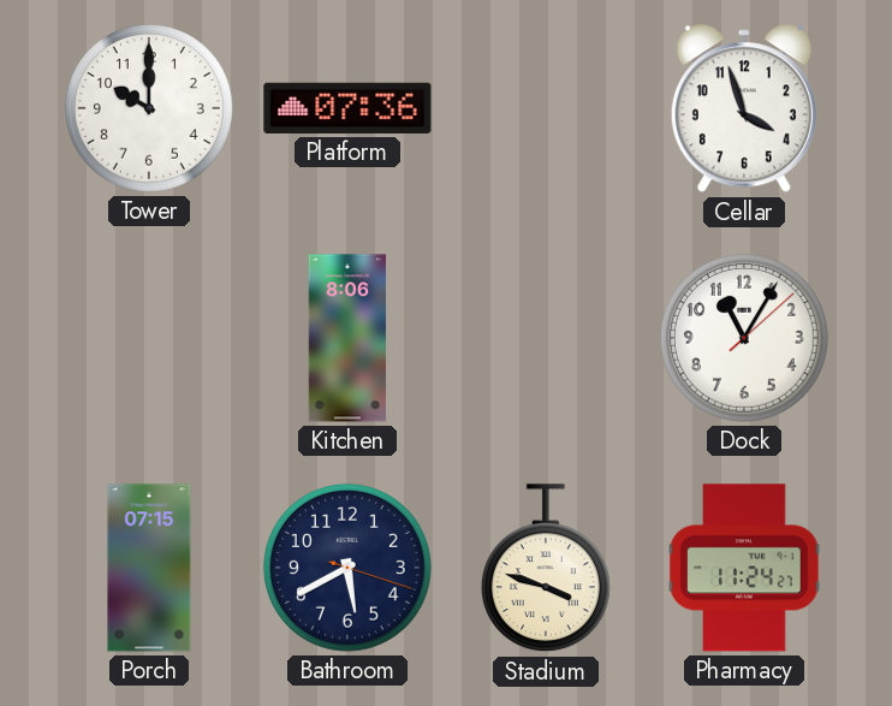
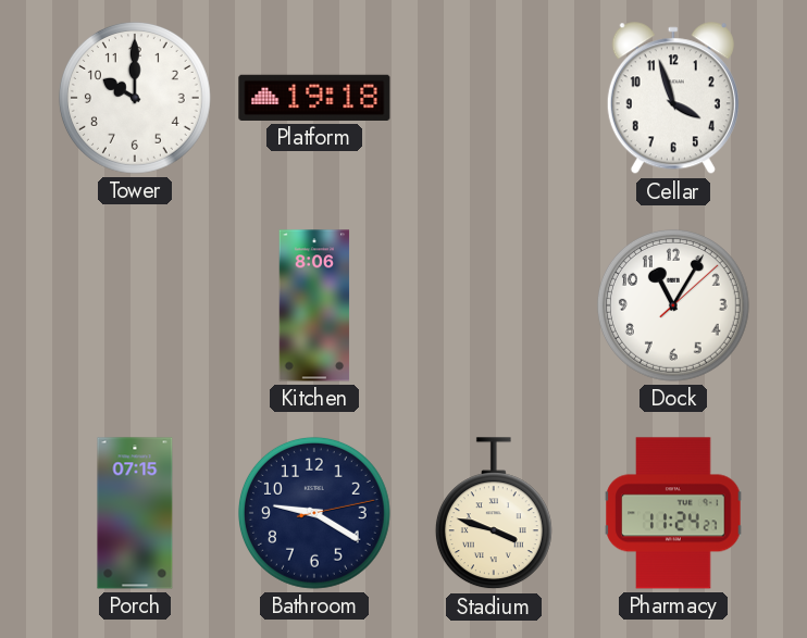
Platform: 07:36 -> 19:18
Bathroom: 5:40 -> 9:20
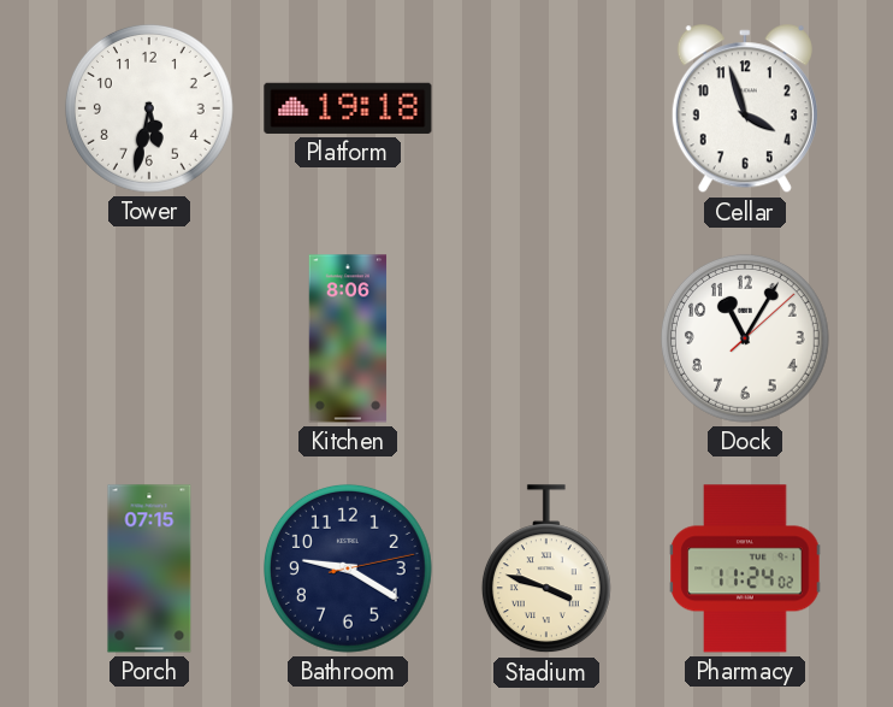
Tower: 10:00 -> 5:32
Pharmacy: 11:24:27 -> 11:24:02
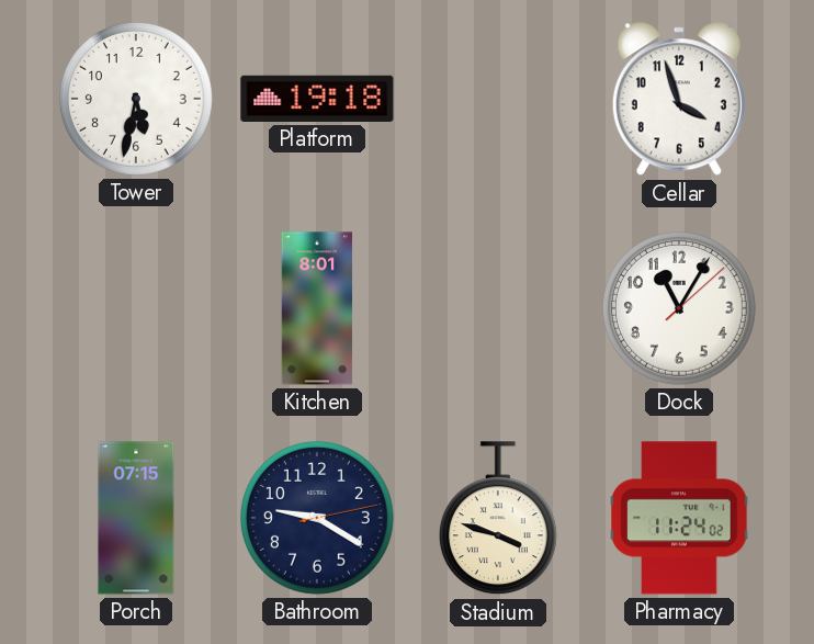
Kitchen: 8:06 -> 8:01
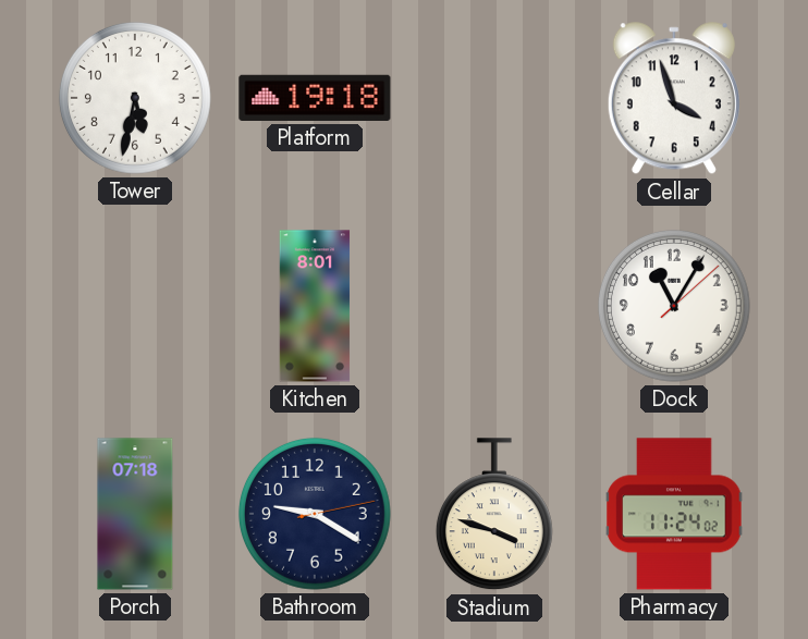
Porch: 07:15 -> 07:18
